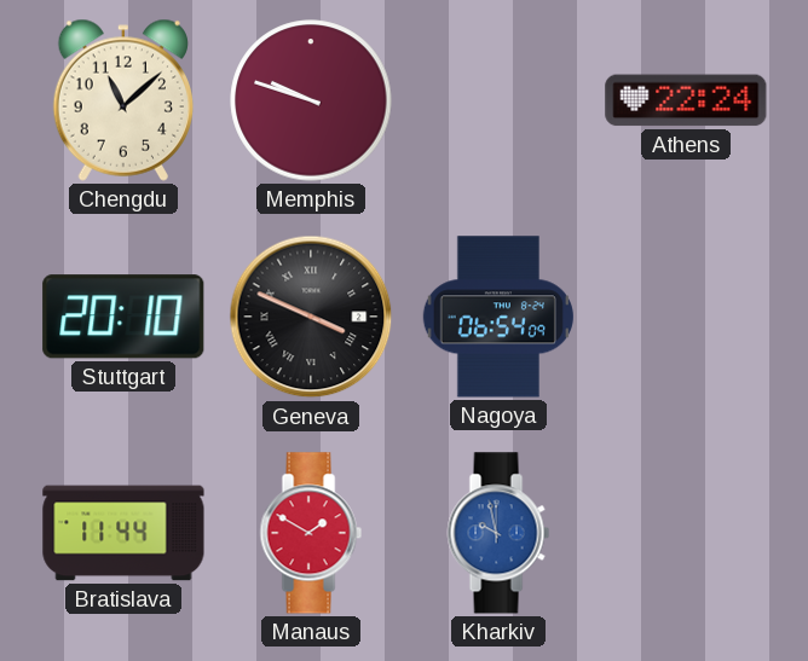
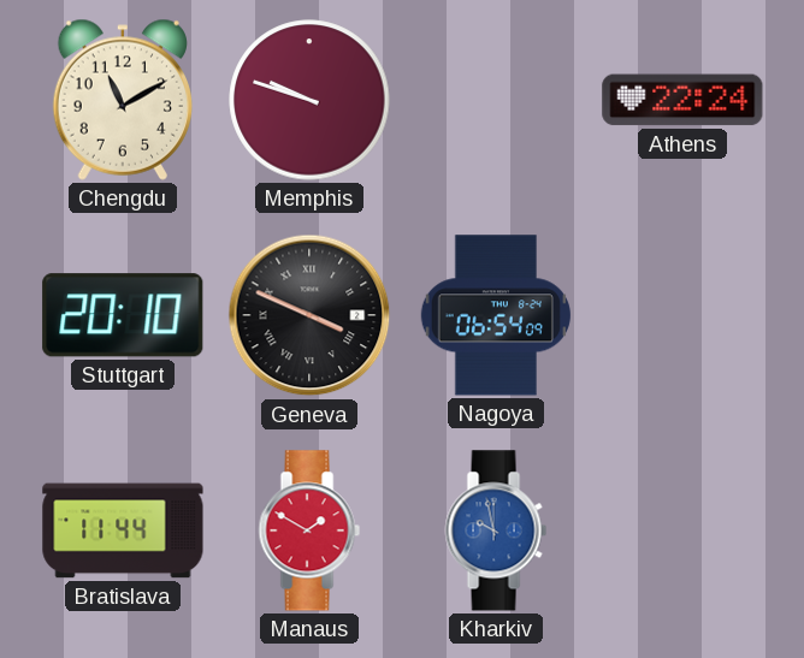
Chengdu: 11:08 -> 11:10
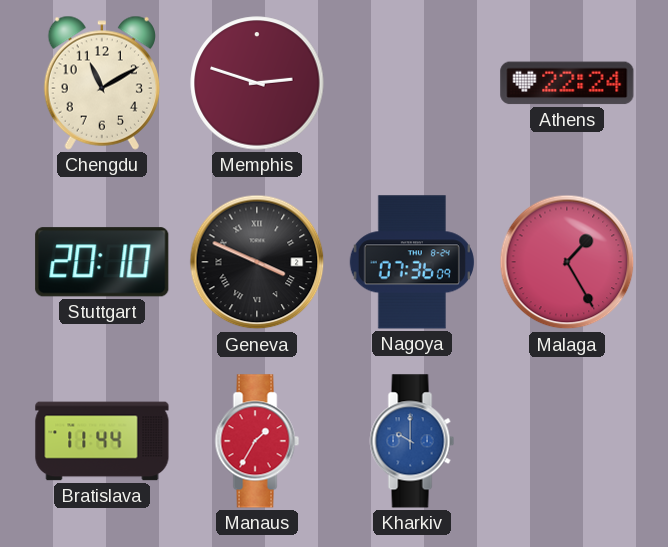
Memphis: 9:48 -> 2:48
Nagoya: 06:54 -> 07:36
Malaga: none -> 1:25
Manaus: 1:50 -> 1:35
Kharkiv: 9:58 -> 10:00
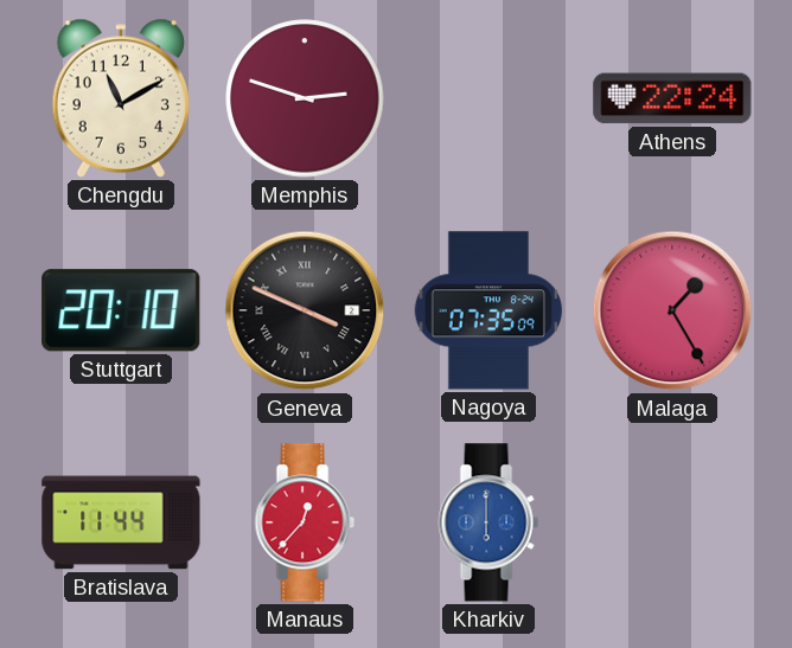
Nagoya: 07:36 -> 07:35
Manaus: 1:35 -> 12:37
Kharkiv: 10:00 -> 6:00
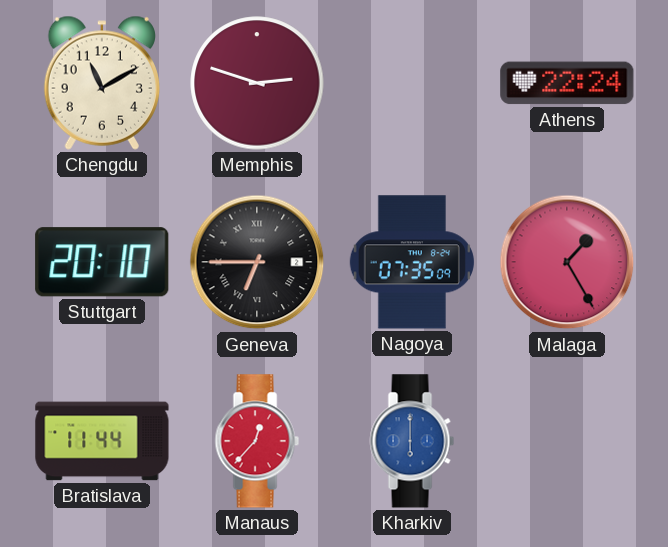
Geneva: 3:49 -> 6:45
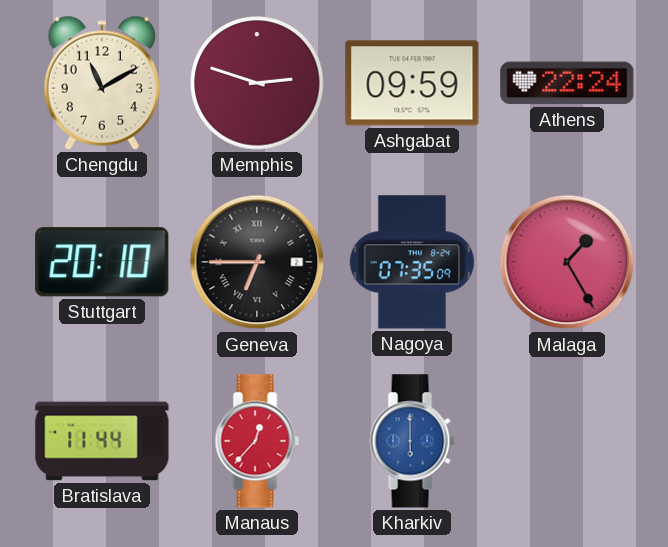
Ashgabat: none -> 09:59
